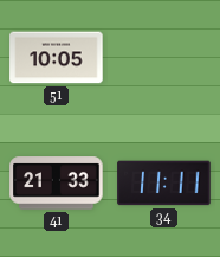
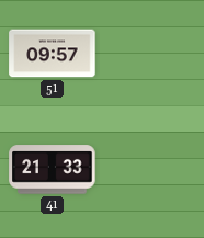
51: 10:05 -> 09:57
34: 11:11 -> none
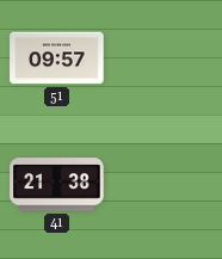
41: 21:33 -> 21:38
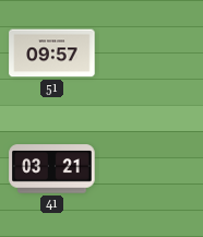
41: 21:38 -> 03:21
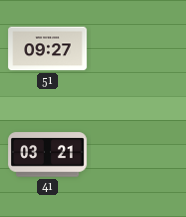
51: 09:57 -> 09:27
